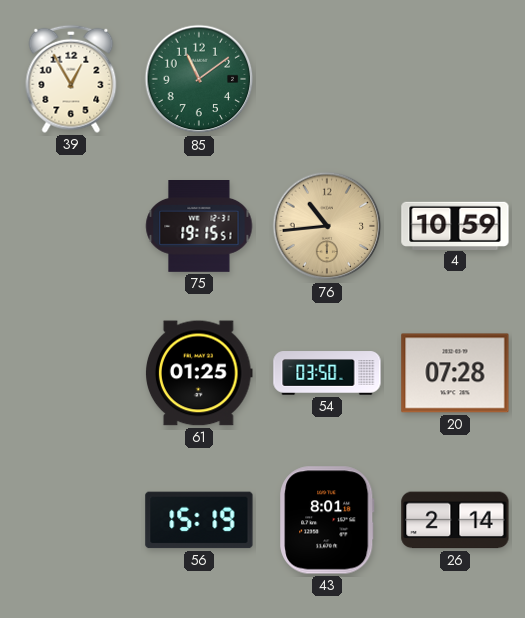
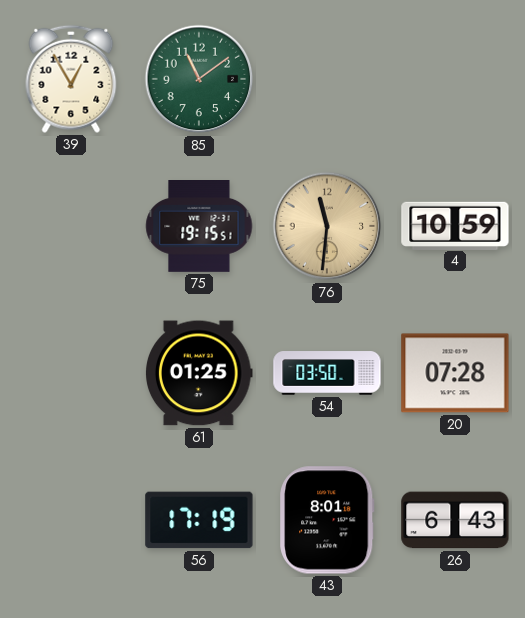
76: 10:44 -> 11:31
56: 15:19 -> 17:19
26: 2:14 -> 6:43
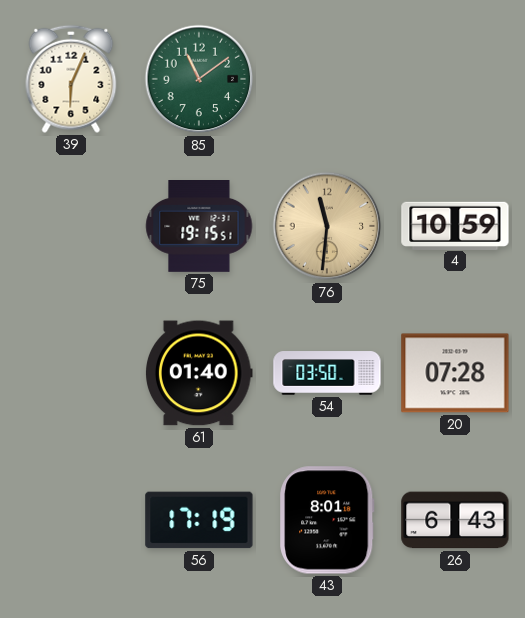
39: 12:55 -> 6:04
61: 01:25 -> 01:40
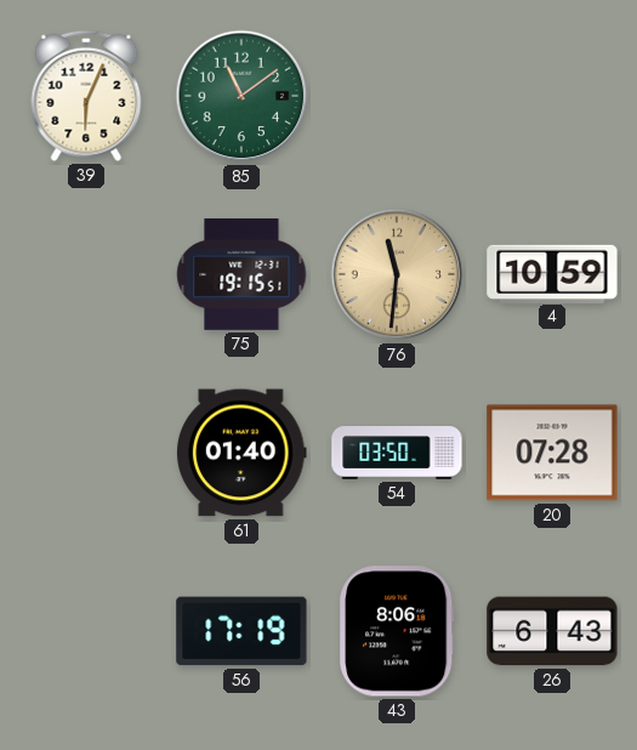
43: 8:01 -> 8:06
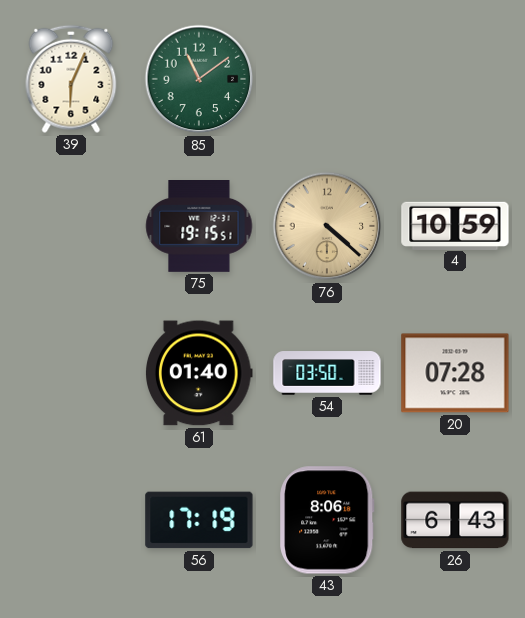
76: 11:31 -> 4:22
